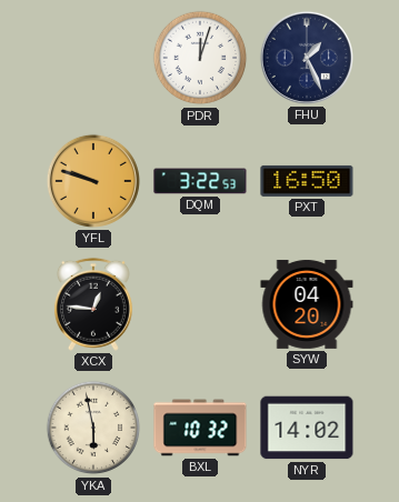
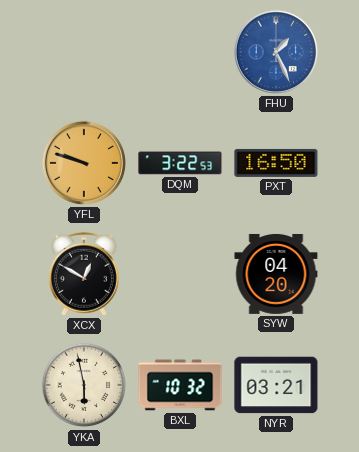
PDR: 12:03 -> none
FHU dial: navy -> blue
XCX: 12:46 -> 12:50
NYR: 14:02 -> 03:21
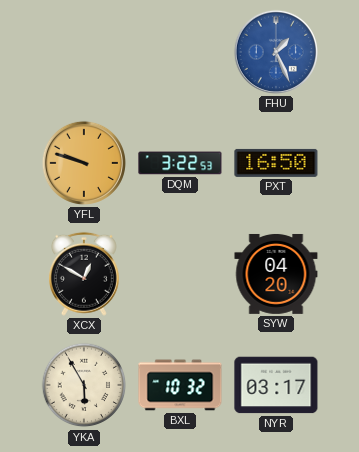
YKA: 5:58 -> 5:55
NYR: 03:21 -> 03:17
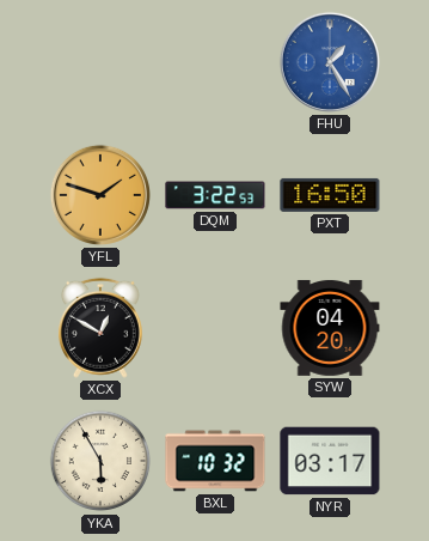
FHU: 1:26 -> 1:25
YFL: 9:48 -> 1:48
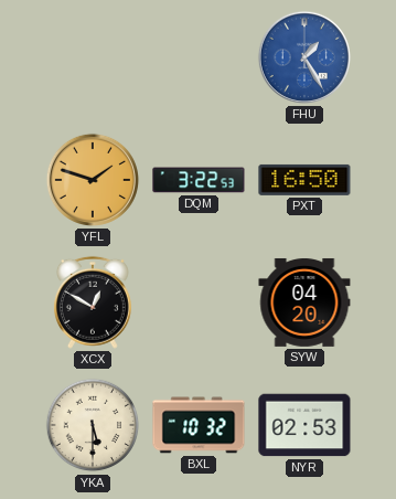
YKA: 5:55 -> 5:30
NYR: 03:17 -> 02:53
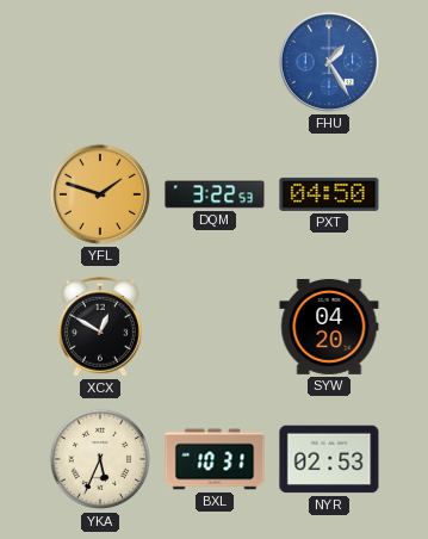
PXT: 16:50 -> 04:50
YKA: 5:30 -> 5:34
BXL: 10:32 -> 10:31
